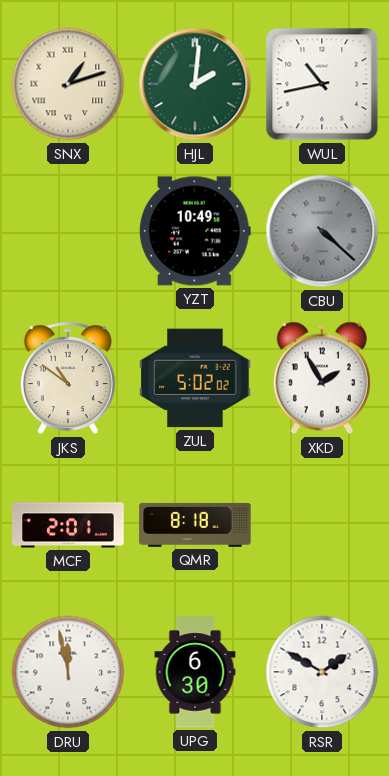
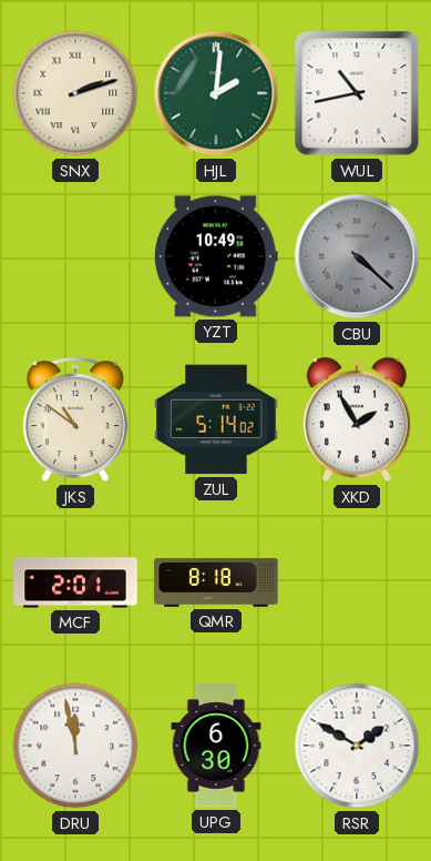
SNX: 1:12 -> 2:12
ZUL: 5:02 -> 5:14
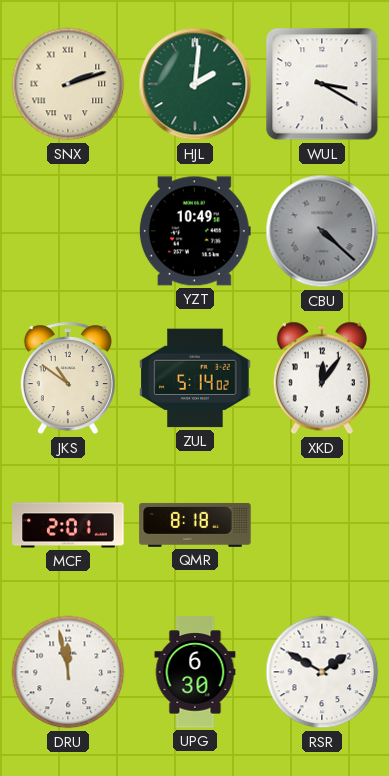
WUL: 10:43 -> 3:20
XKD: 1:55 -> 12:06
